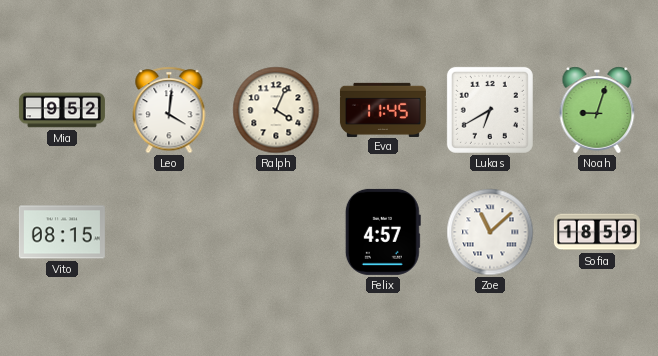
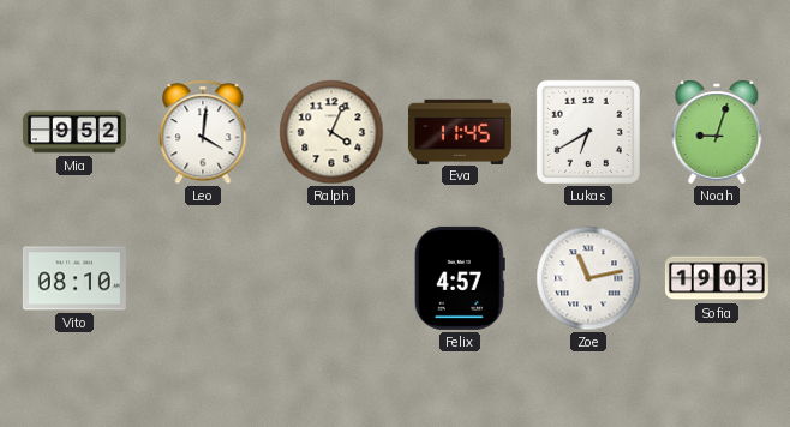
Vito: 08:15 -> 08:10
Zoe: 11:08 -> 11:13
Sofia: 18:59 -> 19:03
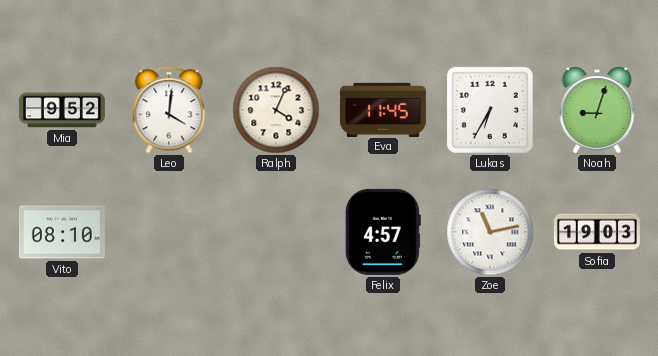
Lukas: 6:40 -> 6:35
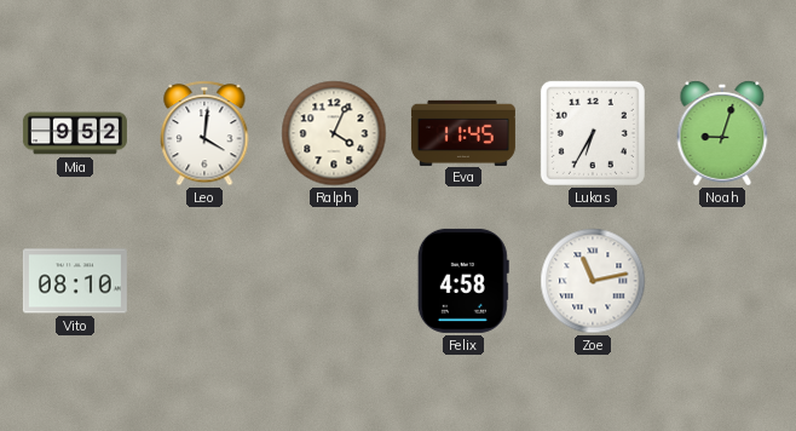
Felix: 4:57 -> 4:58
Sofia: 19:03 -> none
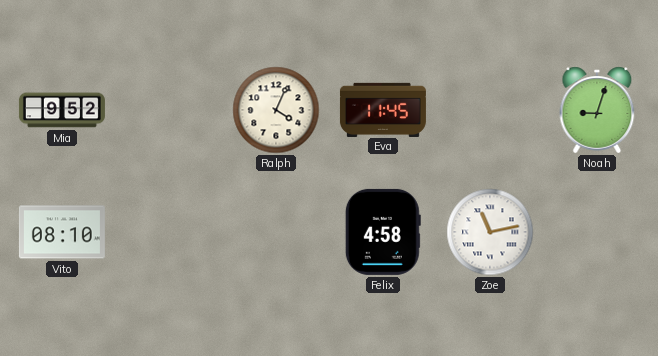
Leo: 4:01 -> none
Lukas: 6:35 -> none
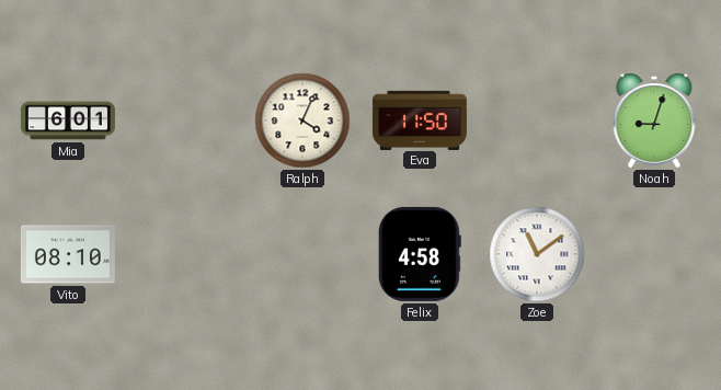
Mia: 9:52 -> 6:01
Eva: 11:45 -> 11:50
Zoe: 11:13 -> 11:09
